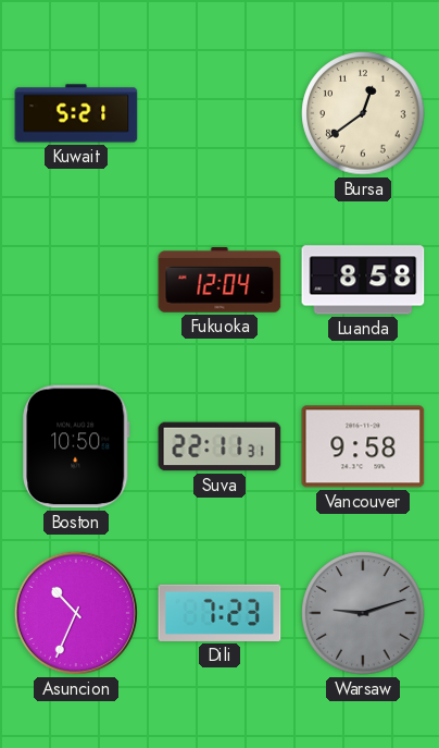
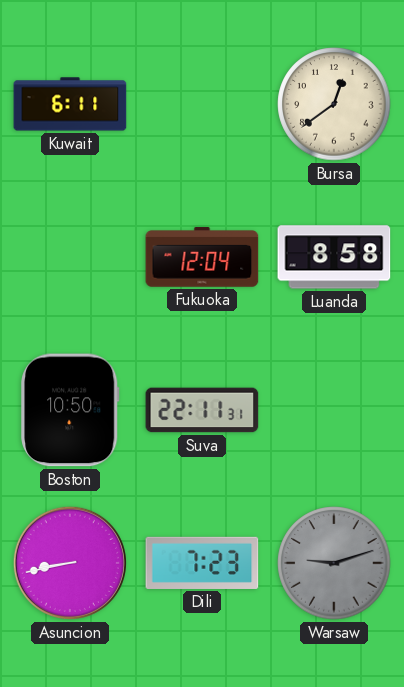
Kuwait: 5:21 -> 6:11
Vancouver: 9:58 -> none
Asuncion: 10:34 -> 8:43
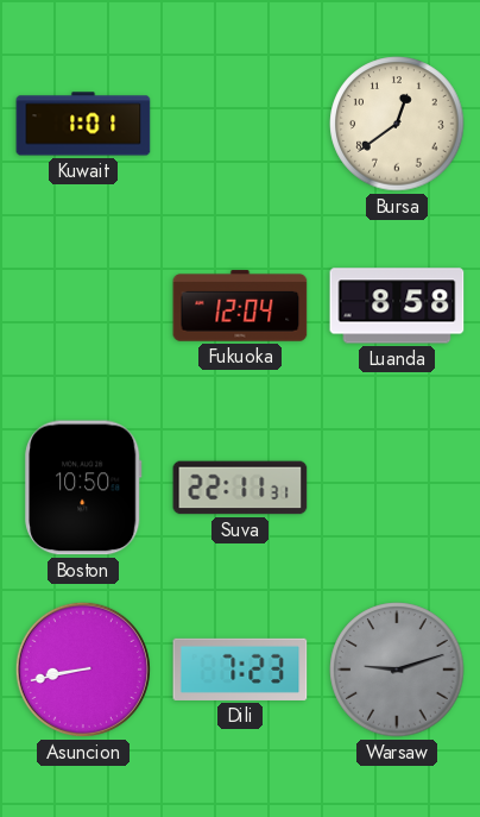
Kuwait: 6:11 -> 1:01
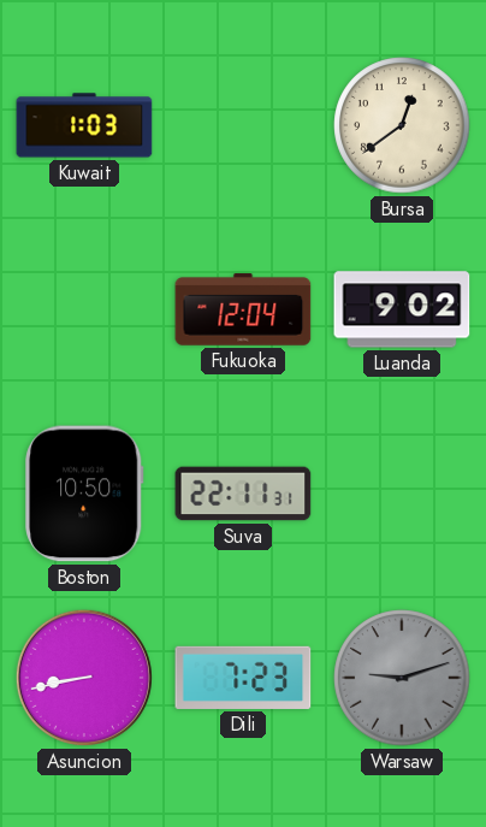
Kuwait: 1:01 -> 1:03
Luanda: 8:58 -> 9:02
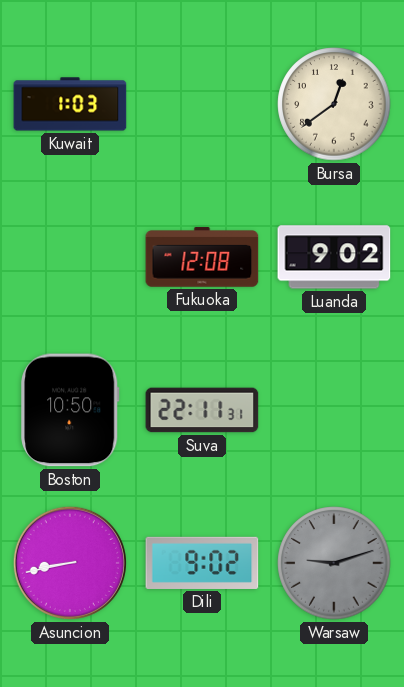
Fukuoka: 12:04 -> 12:08
Dili: 7:23 -> 9:02
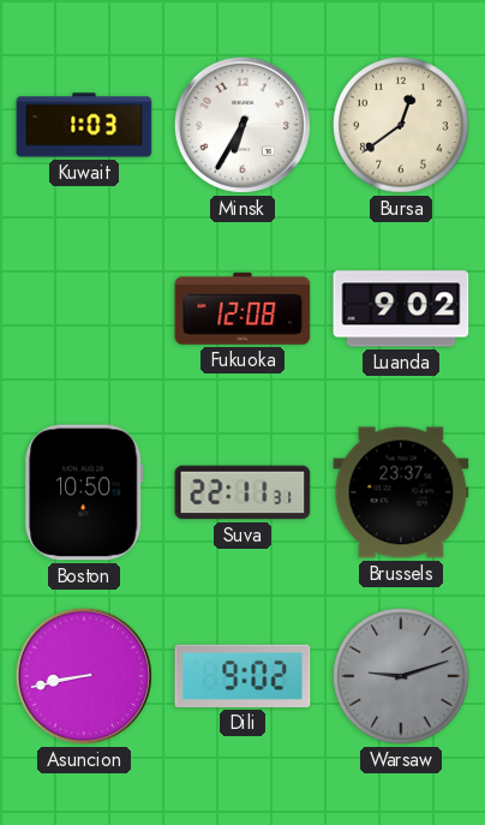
Minsk: none -> 6:35
Brussels: none -> 23:37
